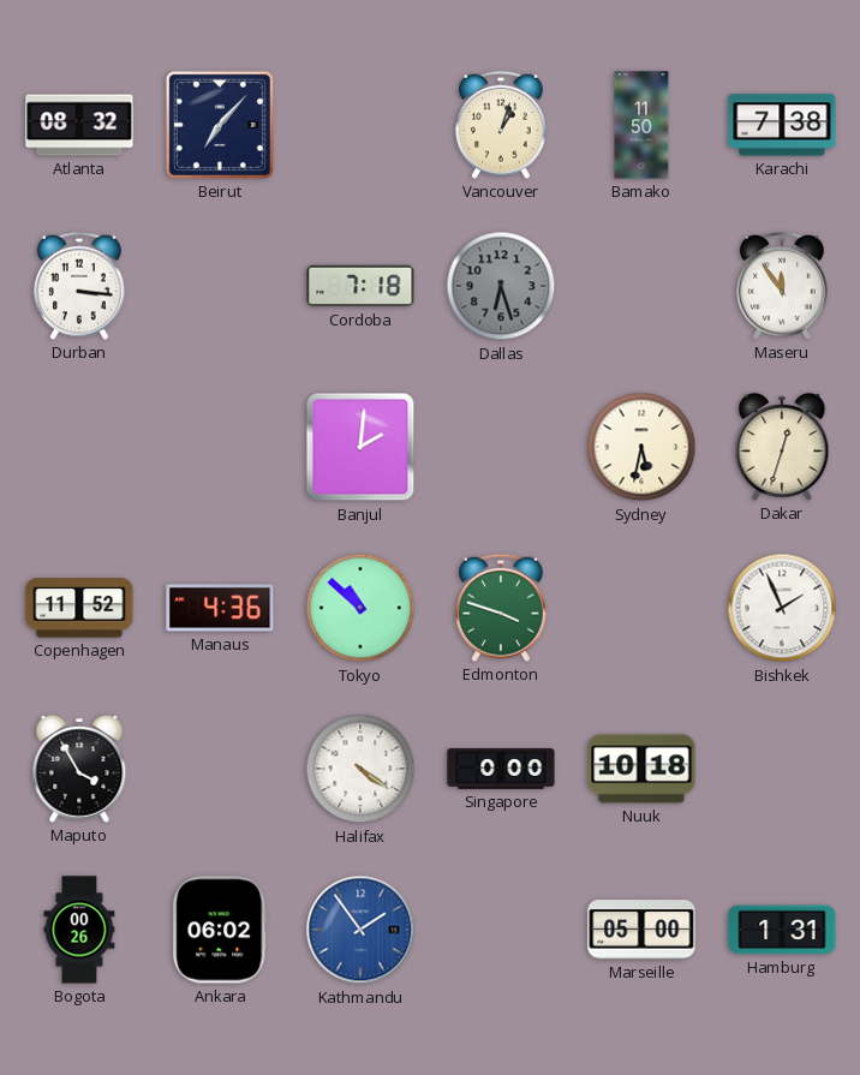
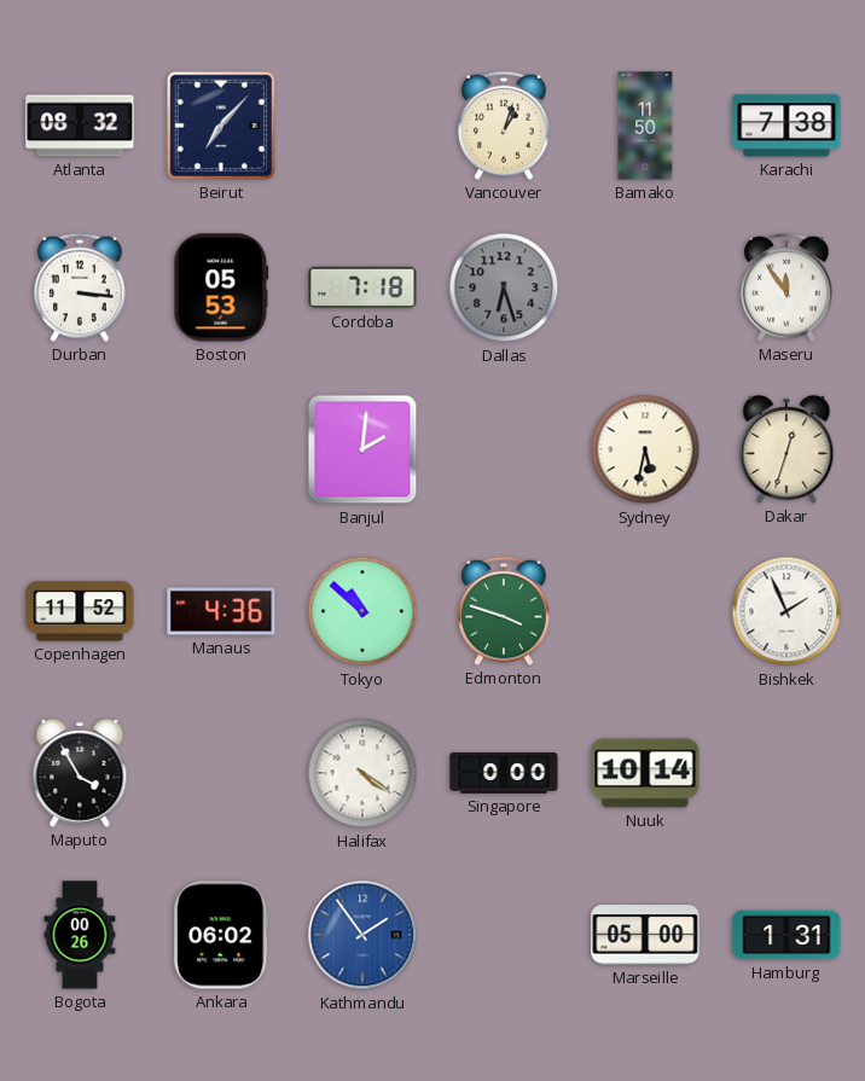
Boston: none -> 05:53
Nuuk: 10:18 -> 10:14
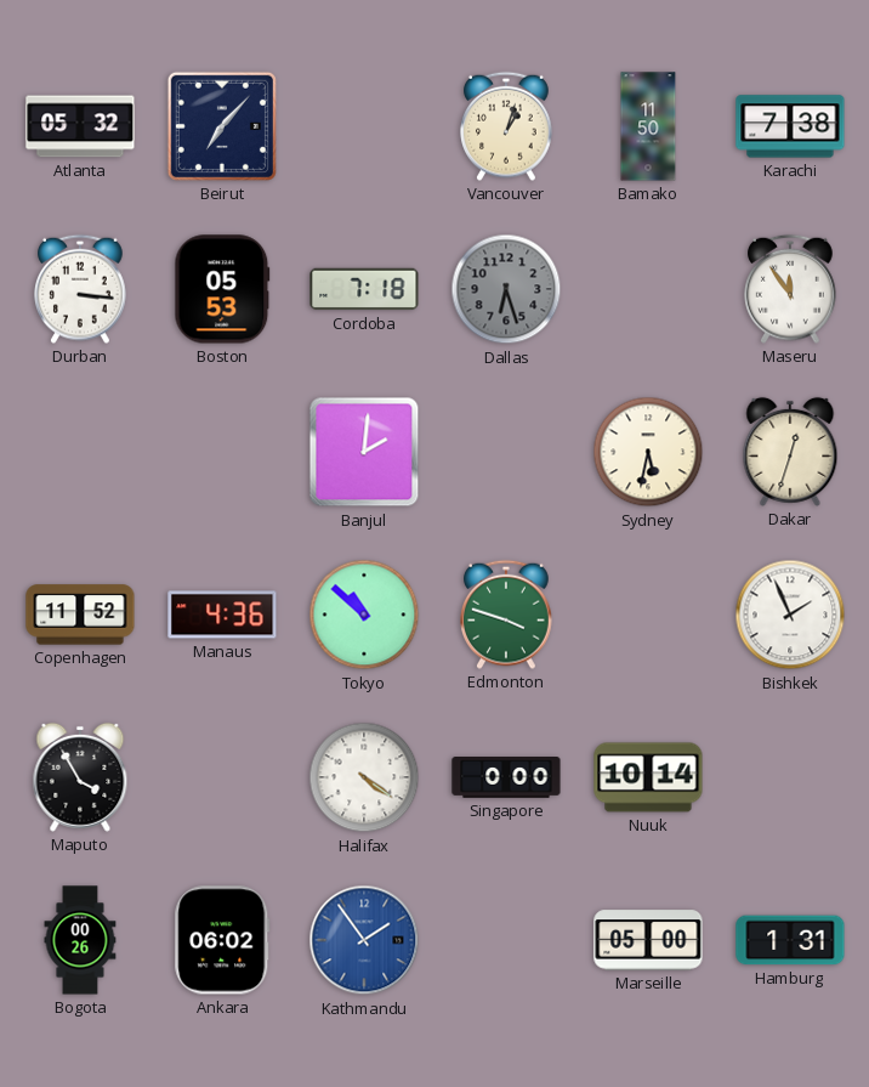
Atlanta: 08:32 -> 05:32
